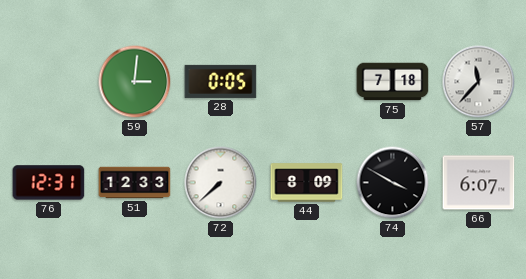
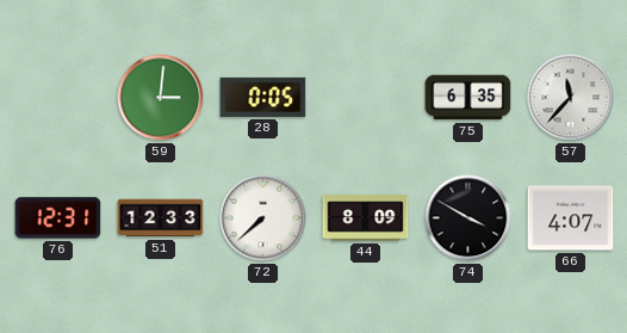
75: 7:18 -> 6:35
66: 6:07 -> 4:07
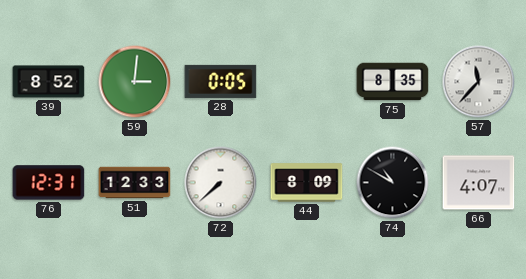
39: none -> 8:52
75: 6:35 -> 8:35
74: 3:50 -> 10:50
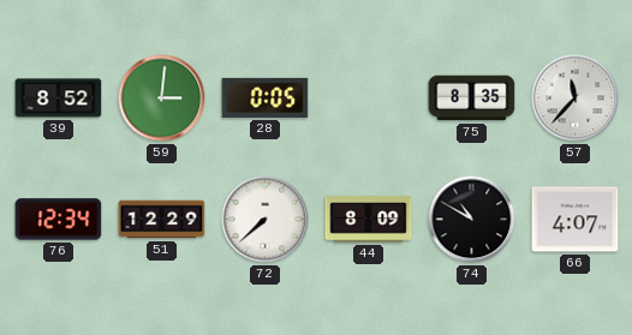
76: 12:31 -> 12:34
51: 12:33 -> 12:29
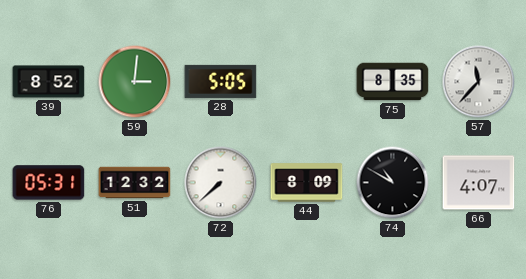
28: 0:05 -> 5:05
76: 12:34 -> 05:31
51: 12:29 -> 12:32
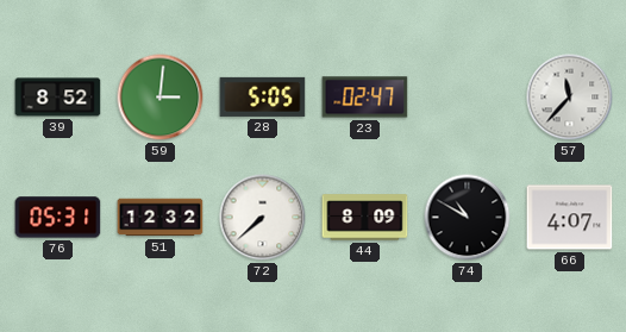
23: none -> 02:47
75: 8:35 -> none
